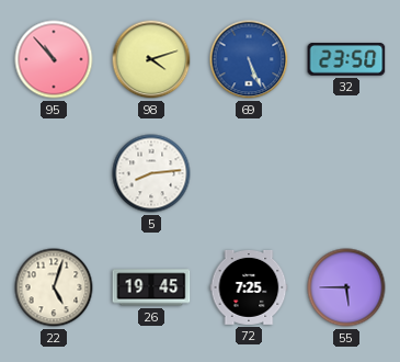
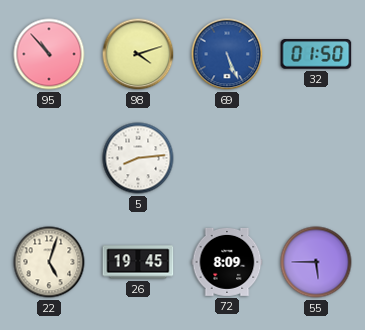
32: 23:50 -> 01:50
72: 7:25 -> 8:09
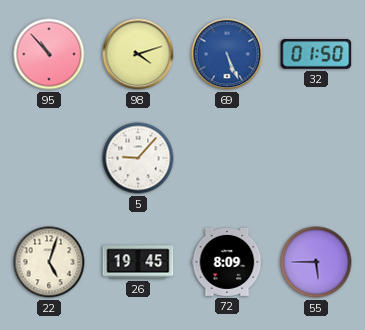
5: 8:14 -> 9:07
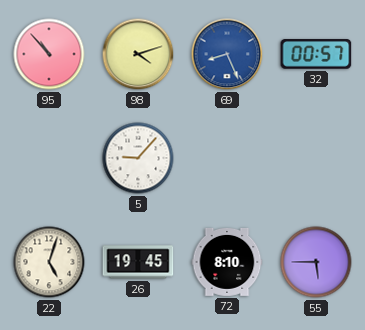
69: 5:26 -> 8:26
32: 01:50 -> 00:57
72: 8:09 -> 8:10
